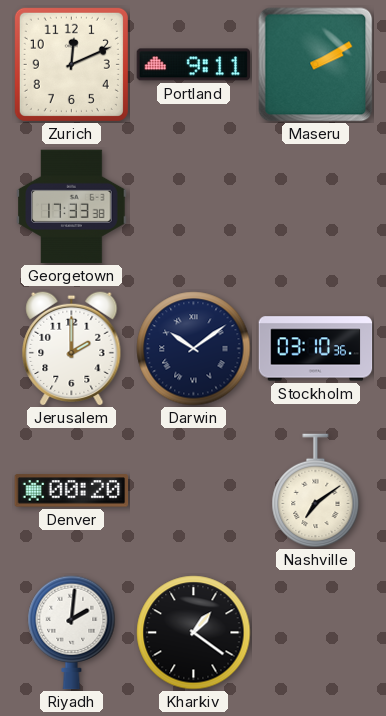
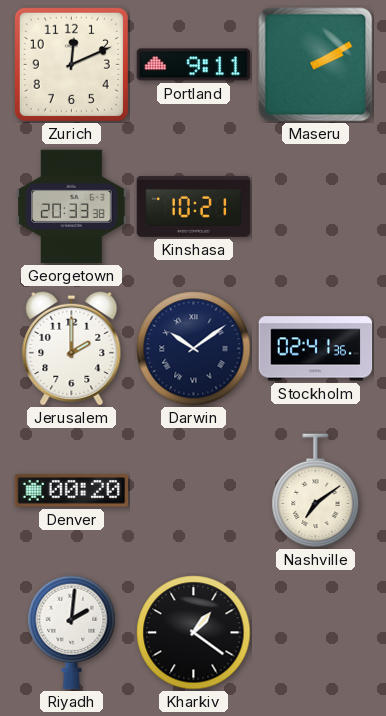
Georgetown: 17:33 -> 20:33
Kinshasa: none -> 10:21
Stockholm: 03:10 -> 02:41
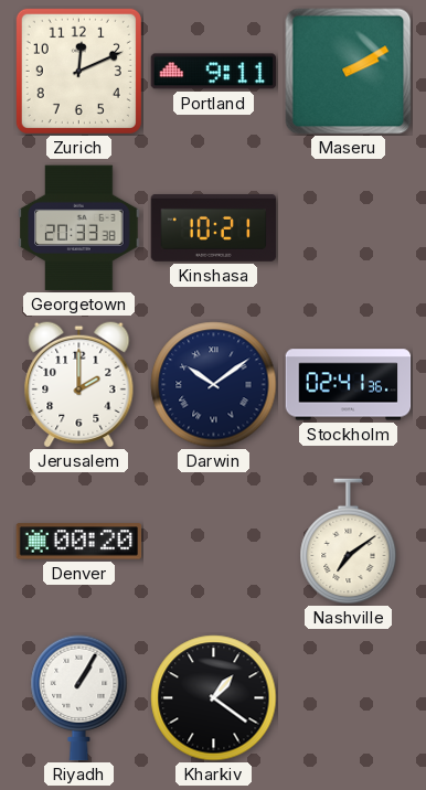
Riyadh: 2:01 -> 1:05
